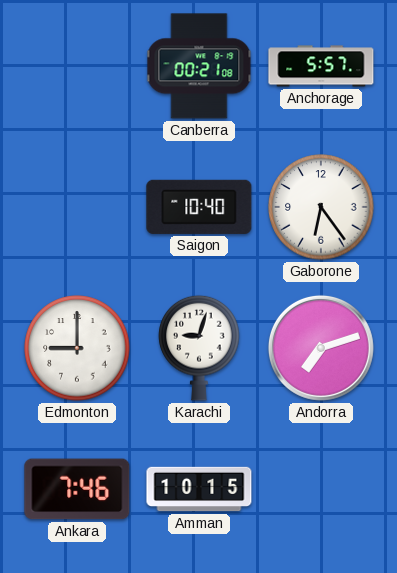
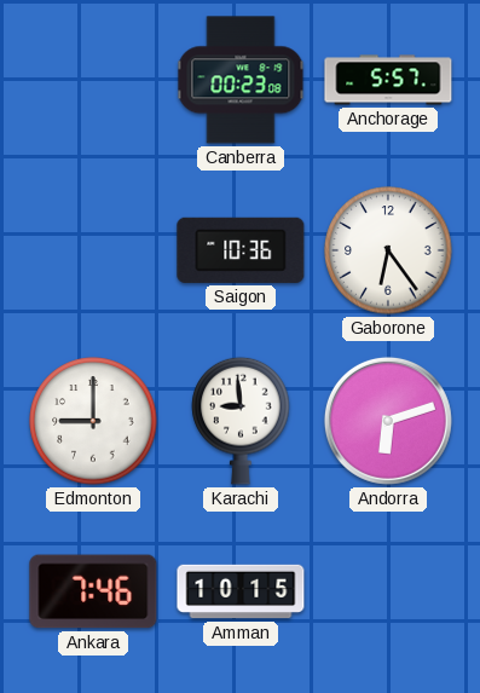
Canberra: 00:21 -> 00:23
Saigon: 10:40 -> 10:36
Karachi: 9:03 -> 8:59
Andorra: 7:12 -> 6:12
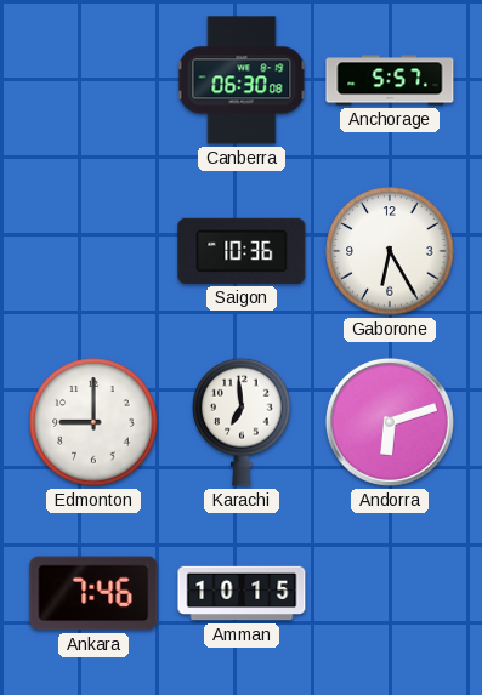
Canberra: 00:23 -> 06:30
Gaborone: 6:24 -> 6:25
Karachi: 8:59 -> 6:59
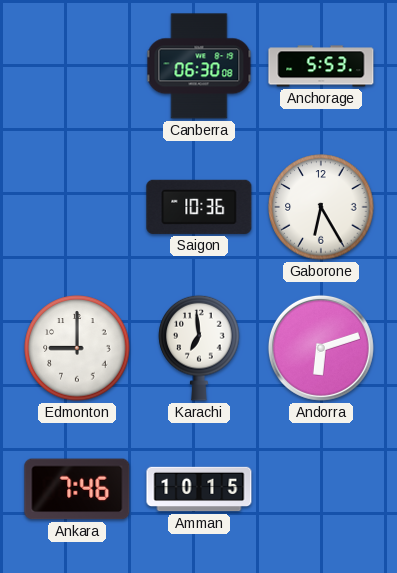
Anchorage: 5:57 -> 5:53
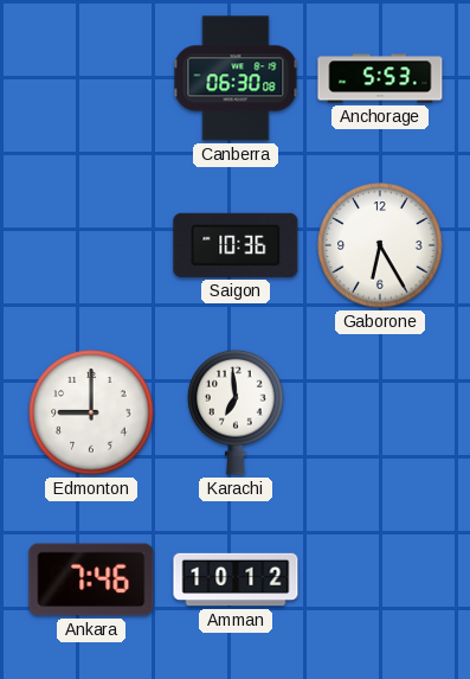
Andorra: 6:12 -> none
Amman: 10:15 -> 10:12
